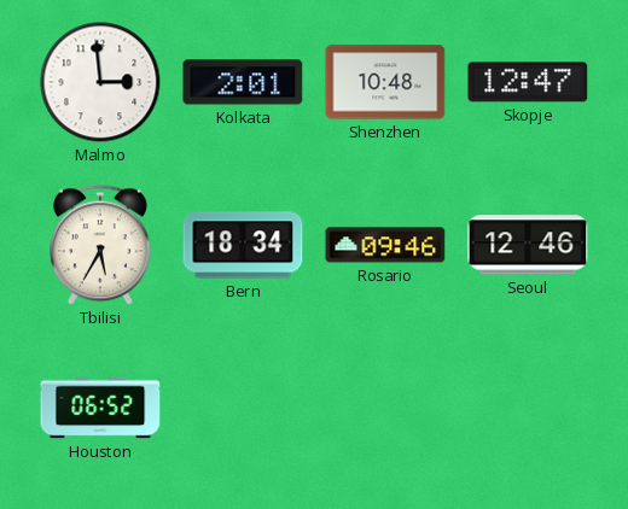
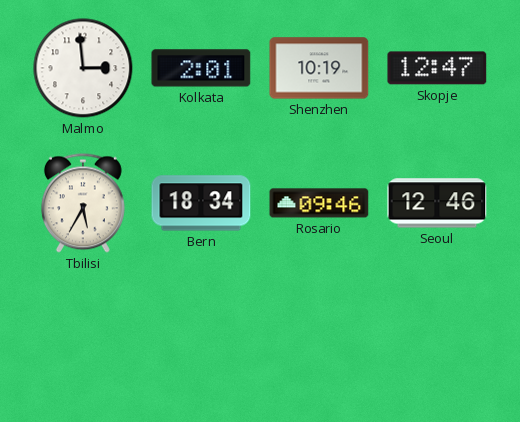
Shenzhen: 10:48 -> 10:19
Houston: 06:52 -> none
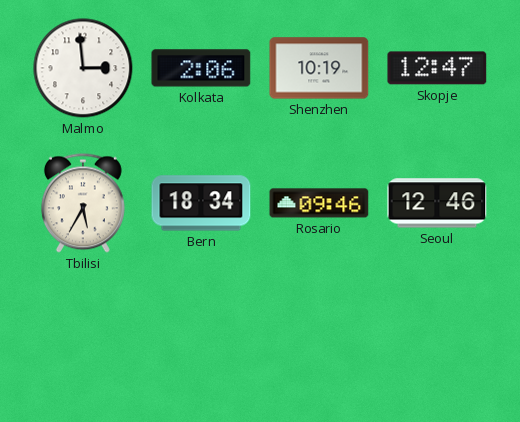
Kolkata: 2:01 -> 2:06
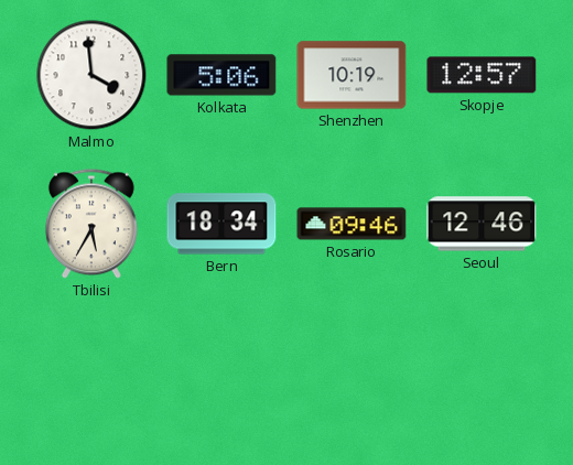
Malmo: 2:59 -> 3:59
Kolkata: 2:06 -> 5:06
Skopje: 12:47 -> 12:57
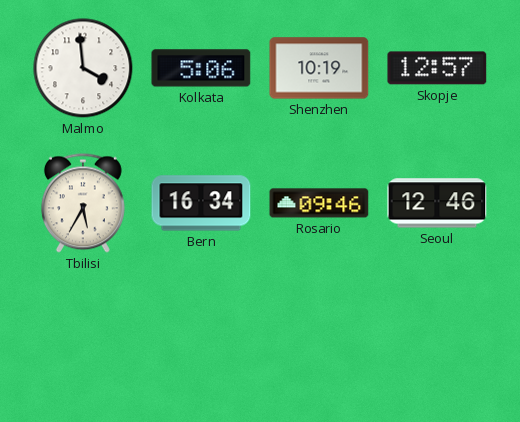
Bern: 18:34 -> 16:34
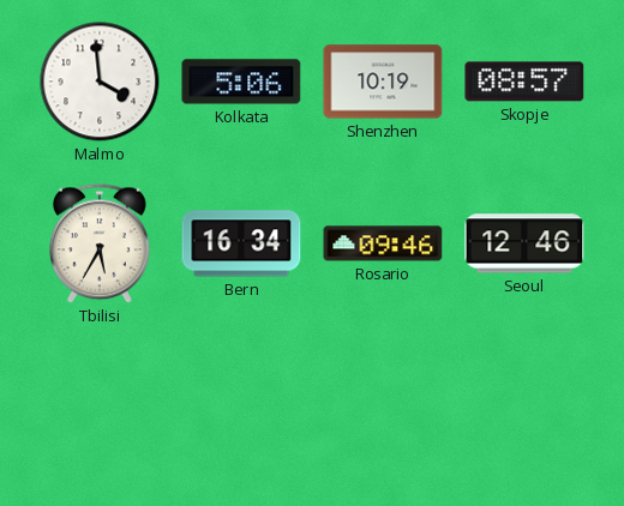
Skopje: 12:57 -> 08:57
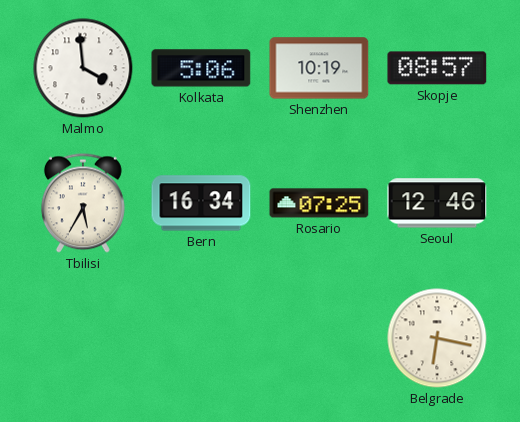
Rosario: 09:46 -> 07:25
Belgrade: none -> 6:17
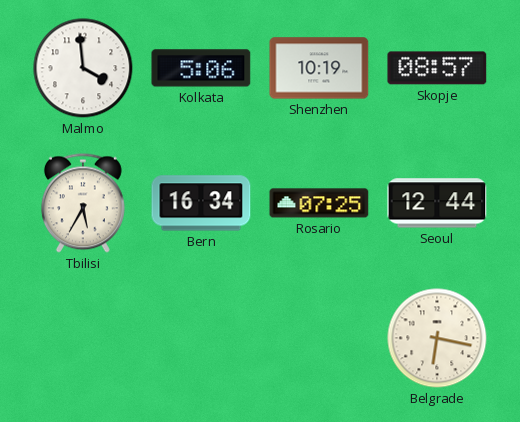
Seoul: 12:46 -> 12:44
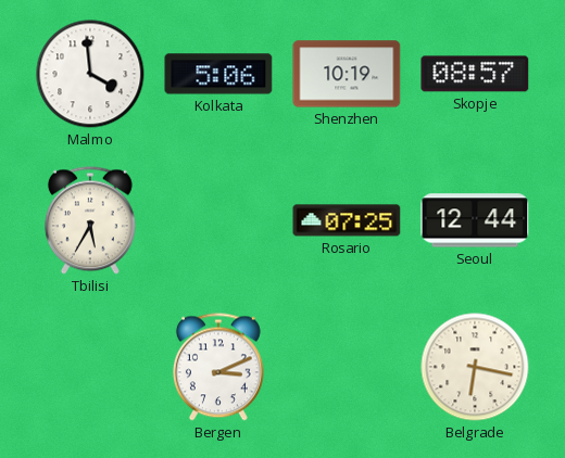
Bern: 16:34 -> none
Bergen: none -> 3:11
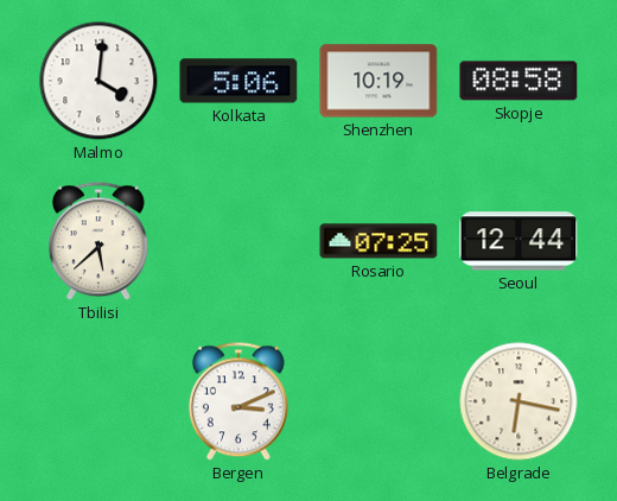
Malmo: 3:59 -> 4:01
Skopje: 08:57 -> 08:58
Tbilisi: 5:35 -> 5:38
